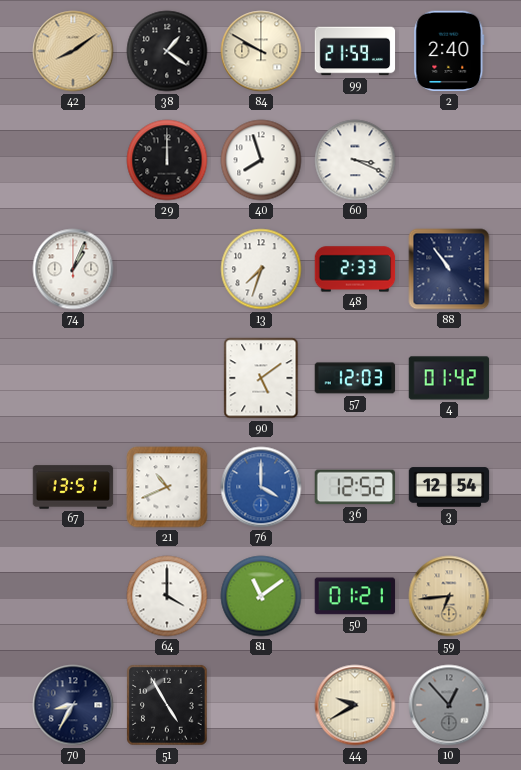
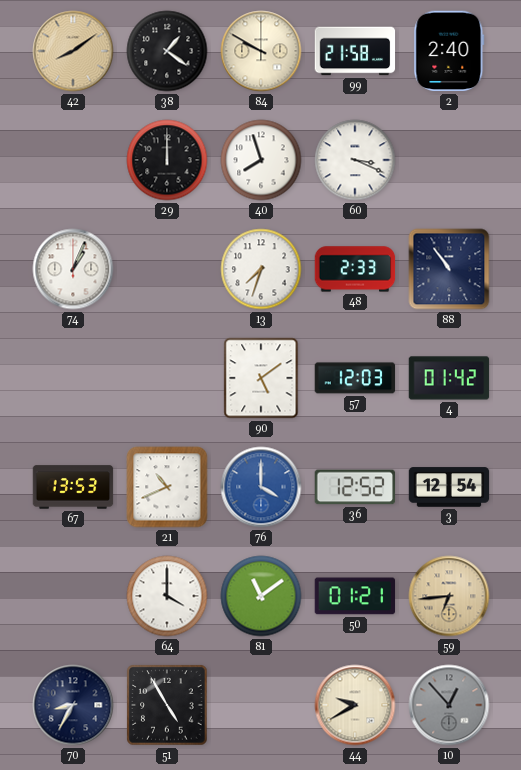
99: 21:59 -> 21:58
67: 13:51 -> 13:53
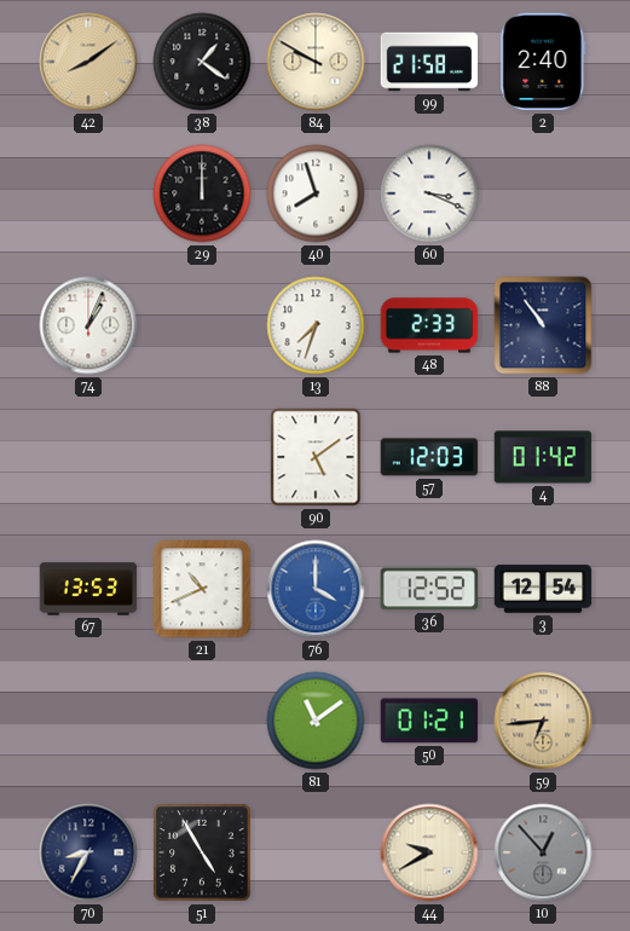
64: 4:00 -> none
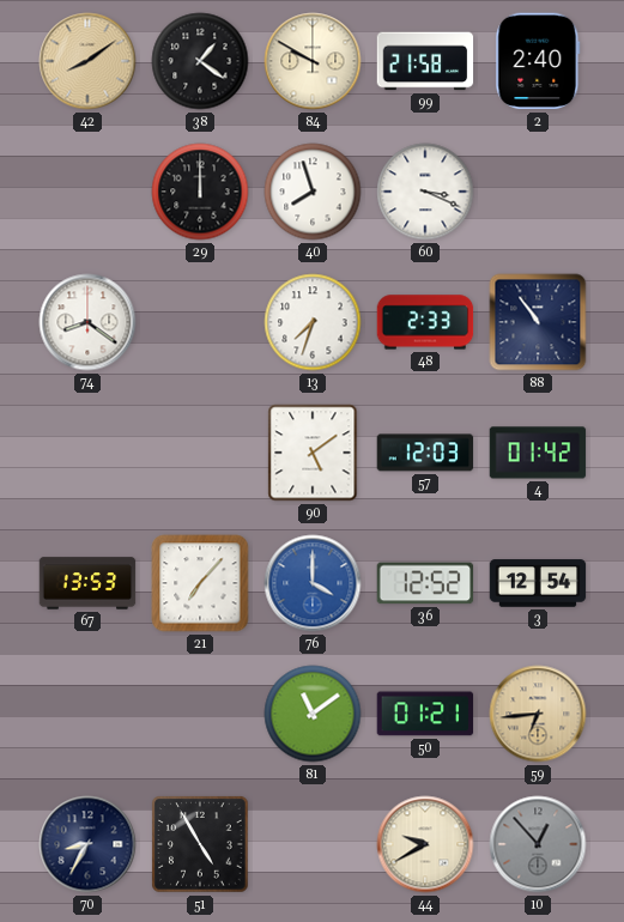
74: 1:04 -> 8:21
21: 10:41 -> 7:07
